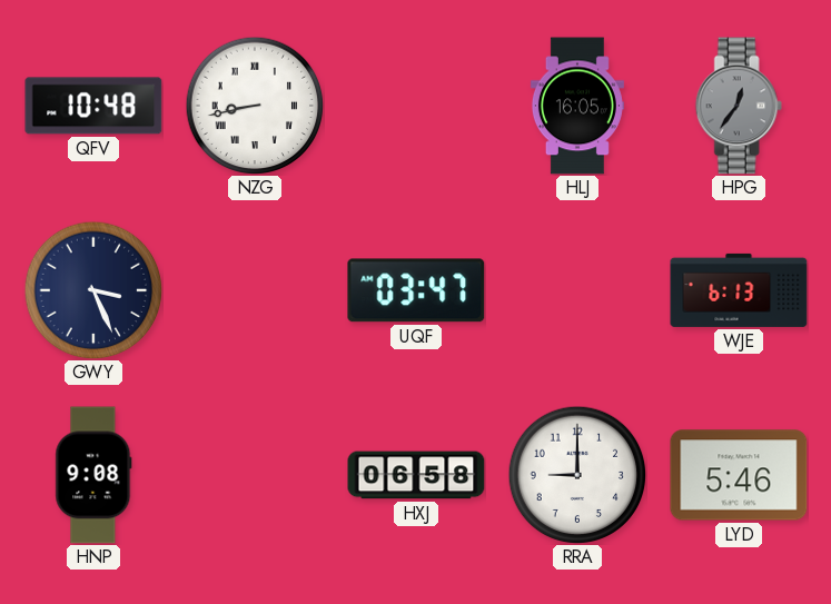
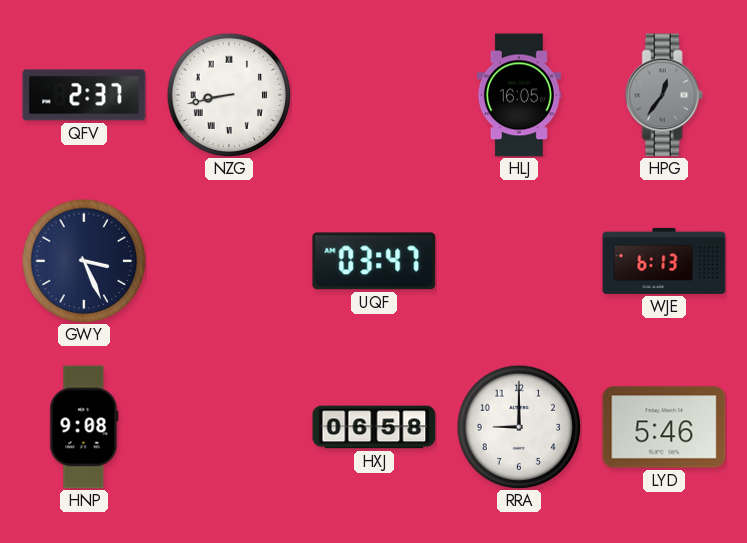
QFV: 10:48 -> 2:37
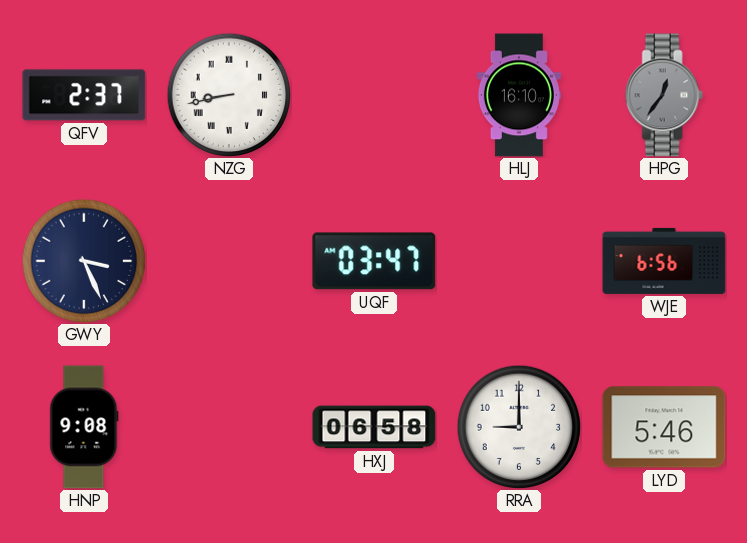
HLJ: 16:05 -> 16:10
WJE: 6:13 -> 6:56
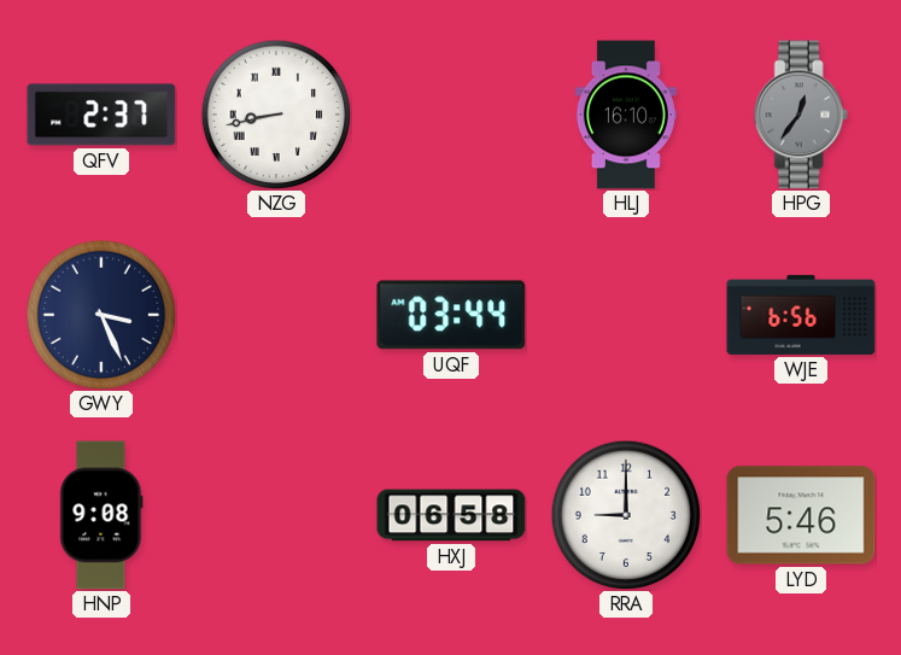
UQF: 03:47 -> 03:44
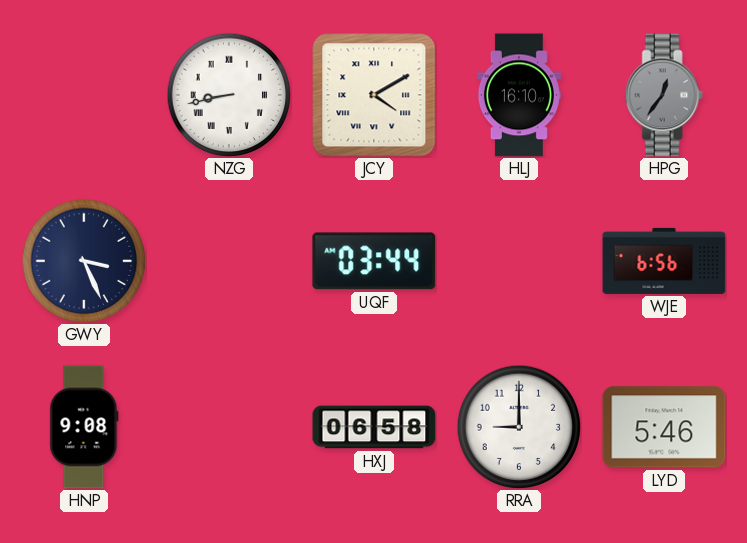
QFV: 2:37 -> none
JCY: none -> 4:10
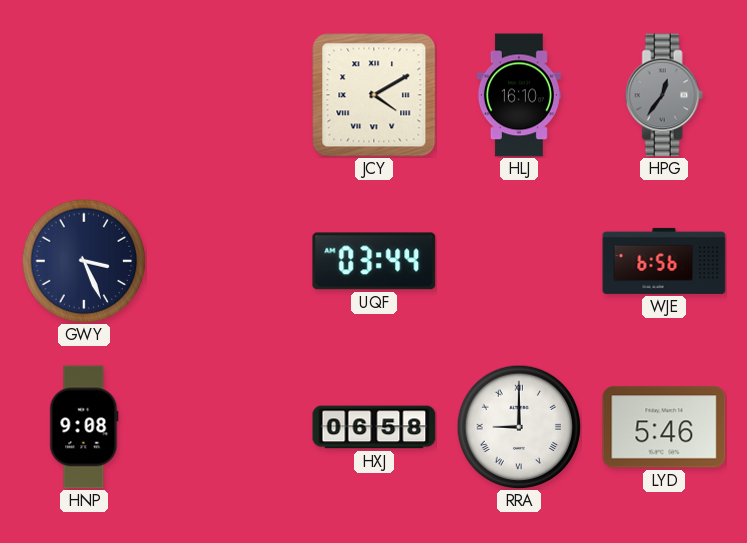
NZG: 8:43 -> none
RRA numerals: Arabic -> Roman
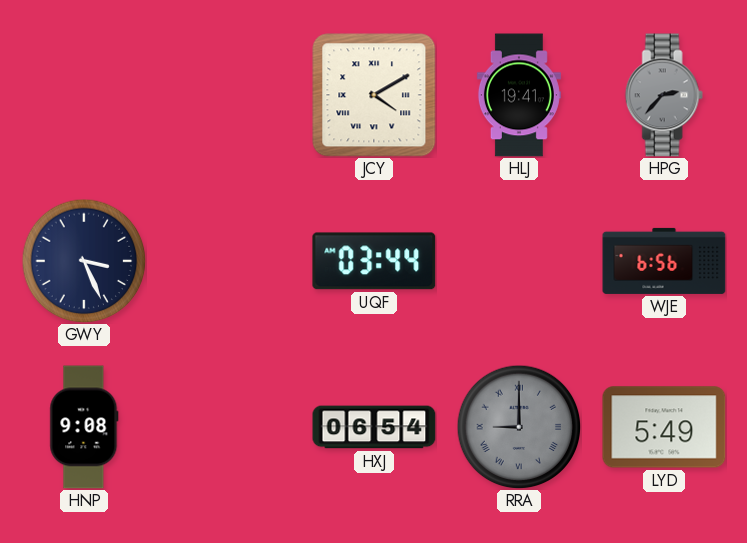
HLJ: 16:10 -> 19:41
HPG: 12:36 -> 2:37
HXJ: 06:58 -> 06:54
RRA dial: white -> grey
LYD: 5:46 -> 5:49
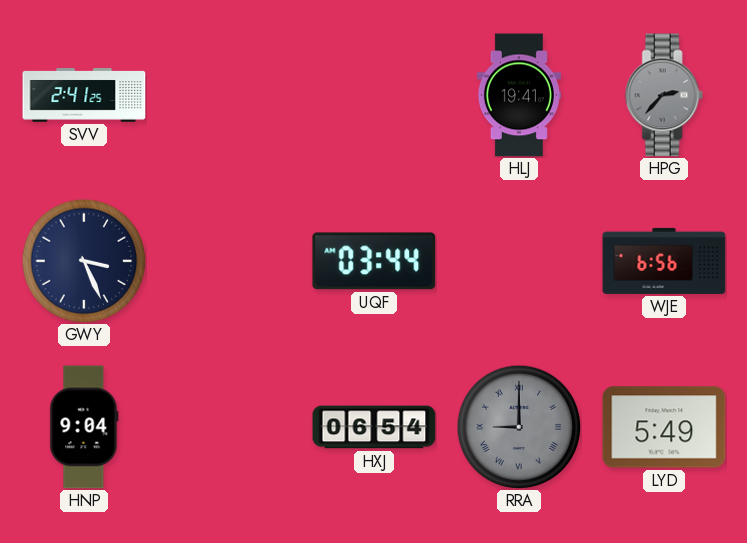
SVV: none -> 2:41
JCY: 4:10 -> none
HNP: 9:08 -> 9:04
